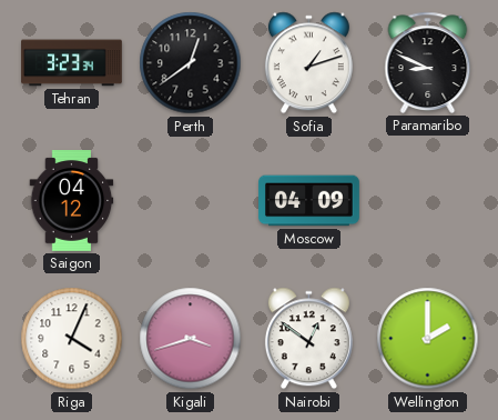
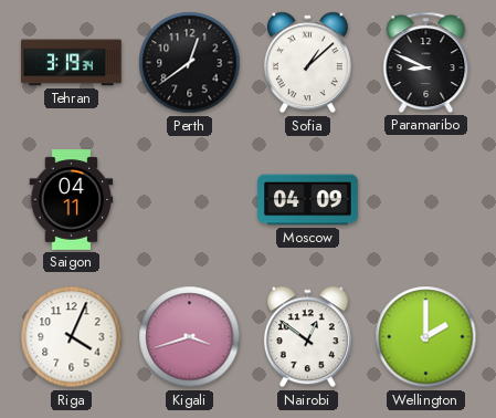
Tehran: 3:23 -> 3:19
Sofia: 1:12 -> 1:08
Saigon: 04:12 -> 04:11
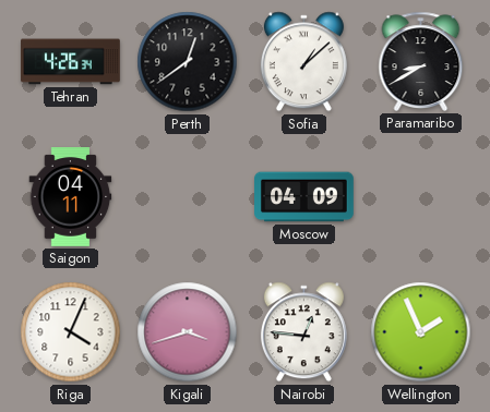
Tehran: 3:19 -> 4:26
Paramaribo: 8:49 -> 8:40
Nairobi: 12:51 -> 12:46
Wellington: 2:00 -> 1:56
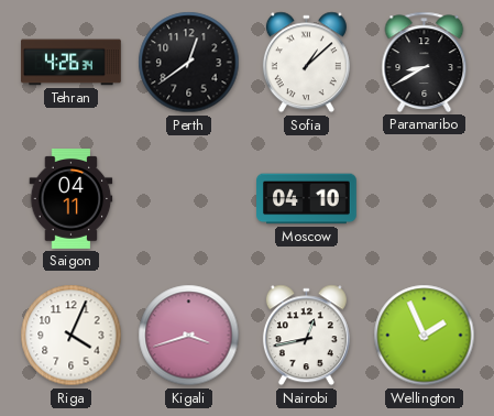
Moscow: 04:09 -> 04:10
Nairobi: 12:46 -> 12:43
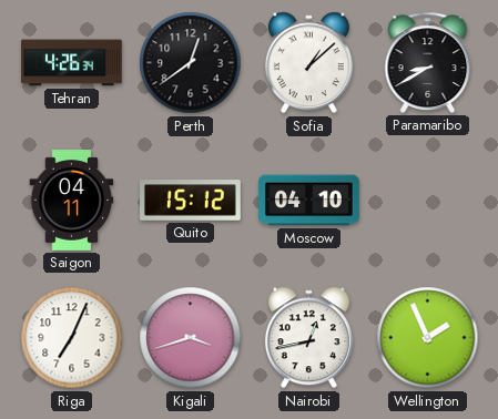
Quito: none -> 15:12
Riga: 4:04 -> 7:04
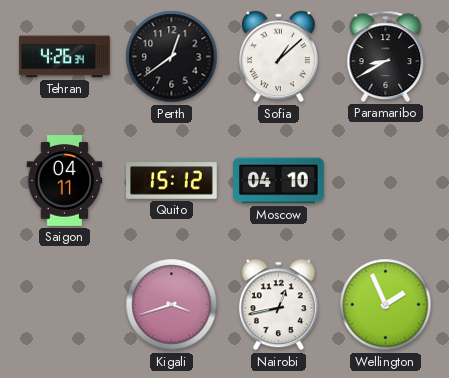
Riga: 7:04 -> none
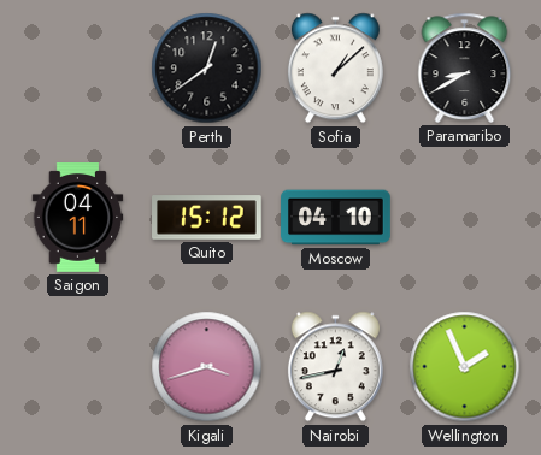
Tehran: 4:26 -> none
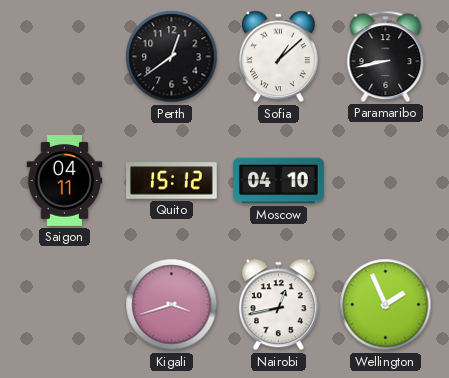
Paramaribo: 8:40 -> 8:43
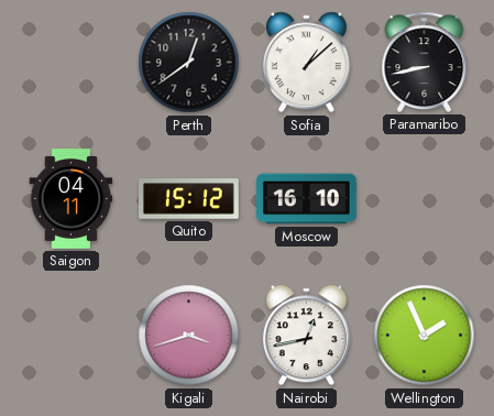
Moscow: 04:10 -> 16:10
